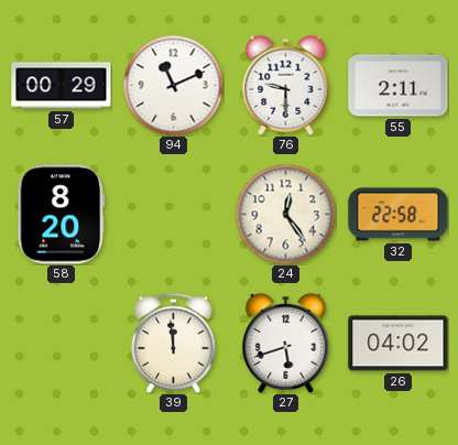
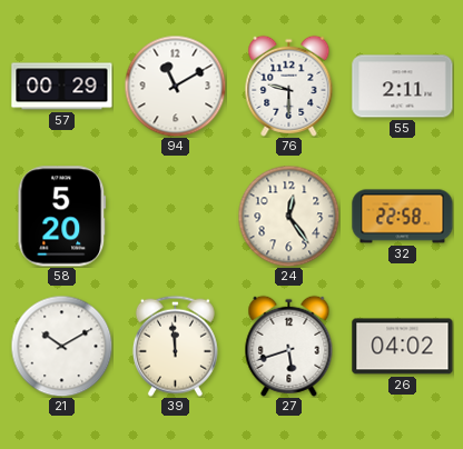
94: 11:11 -> 11:10
58: 8:20 -> 5:20
21: none -> 10:10
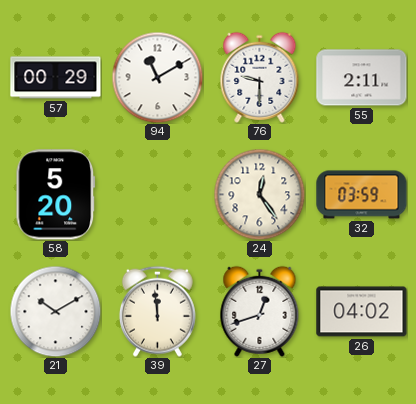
32: 22:58 -> 03:59
27: 5:42 -> 12:42
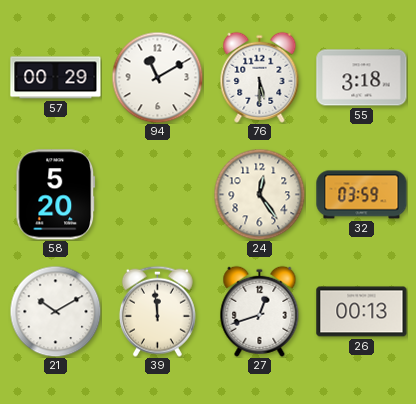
76: 9:30 -> 5:30
55: 2:11 -> 3:18
26: 04:02 -> 00:13
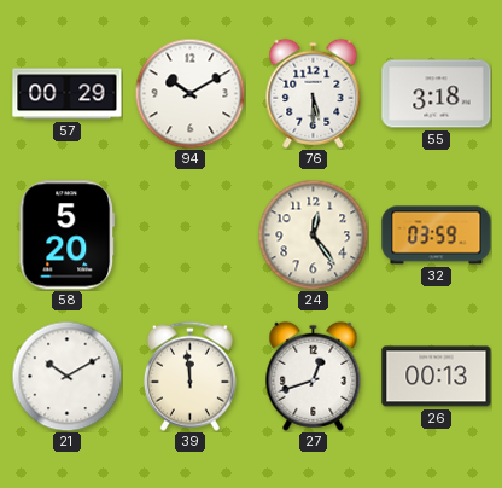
94: 11:10 -> 10:10
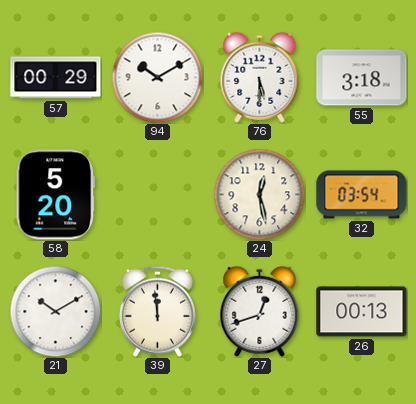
24: 12:24 -> 12:28
32: 03:59 -> 03:54
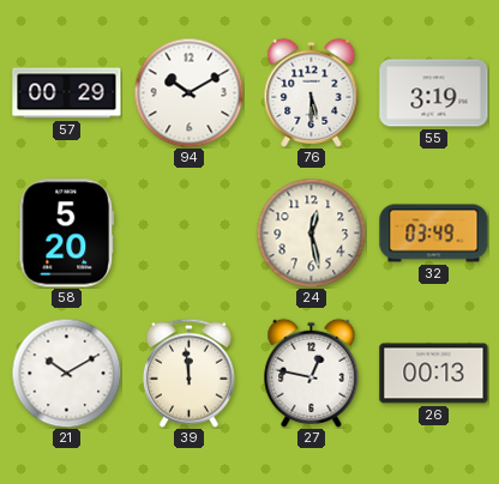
55: 3:18 -> 3:19
32: 03:54 -> 03:49
27: 12:42 -> 12:47
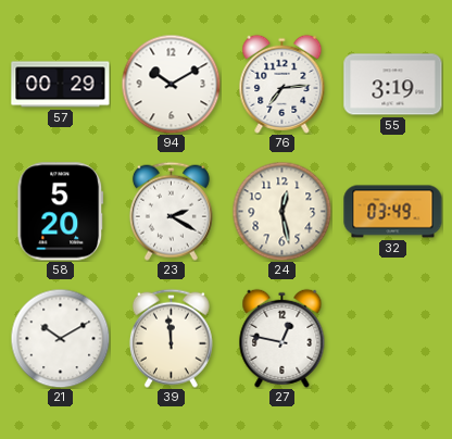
76: 5:30 -> 7:14
23: none -> 2:20
26: 00:13 -> none
